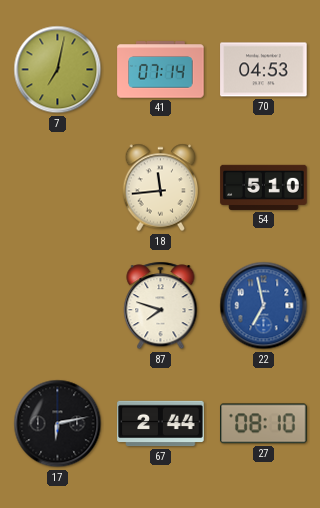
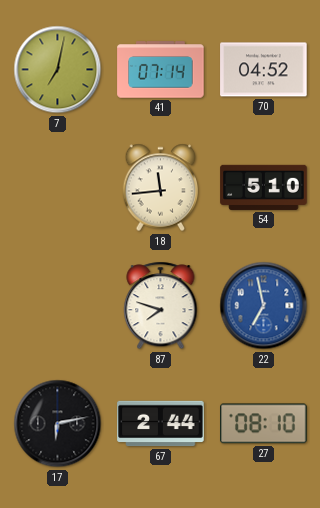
70: 04:53 -> 04:52
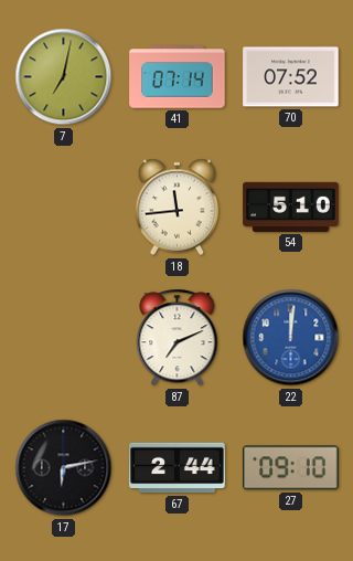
70: 04:52 -> 07:52
87: 7:48 -> 7:11
22: 6:58 -> 12:01
27: 08:10 -> 09:10
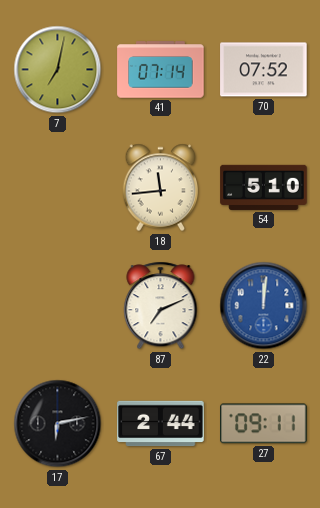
27: 09:10 -> 09:11
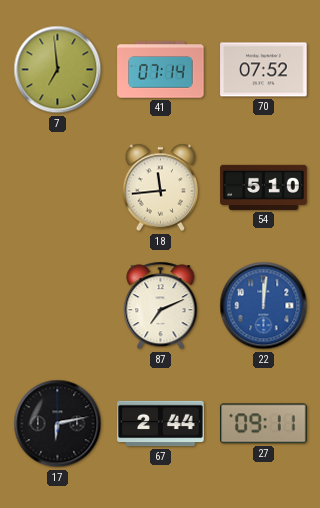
7: 7:02 -> 6:59
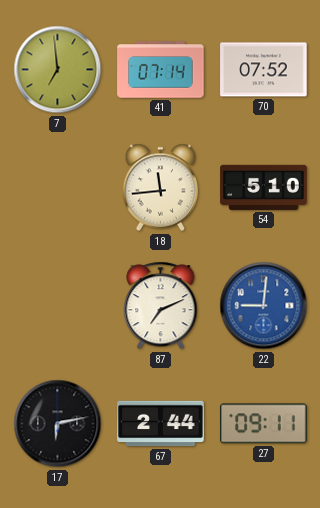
22: 12:01 -> 9:01
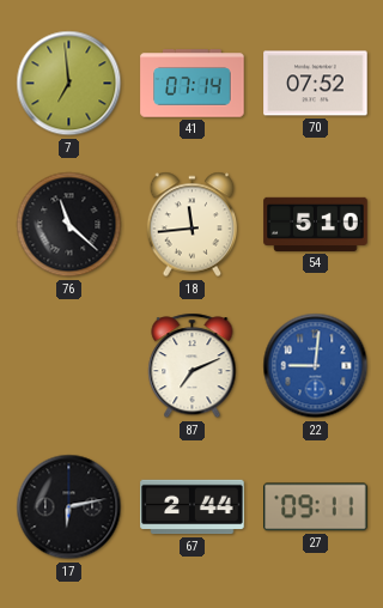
76: none -> 11:22
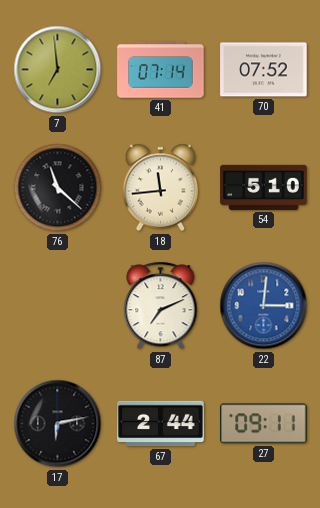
22: 9:01 -> 3:01
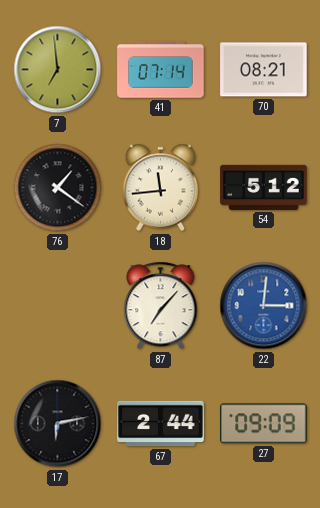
70: 07:52 -> 08:21
76: 11:22 -> 1:21
54: 5:10 -> 5:12
87: 7:11 -> 7:07
27: 09:11 -> 09:09
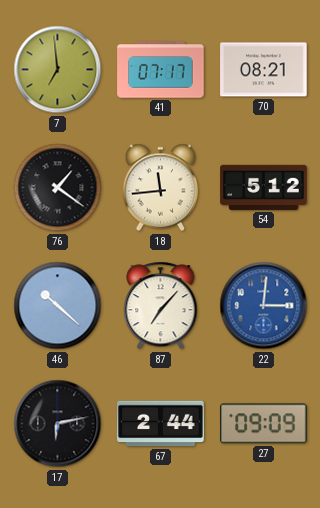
41: 07:14 -> 07:17
46: none -> 10:22
